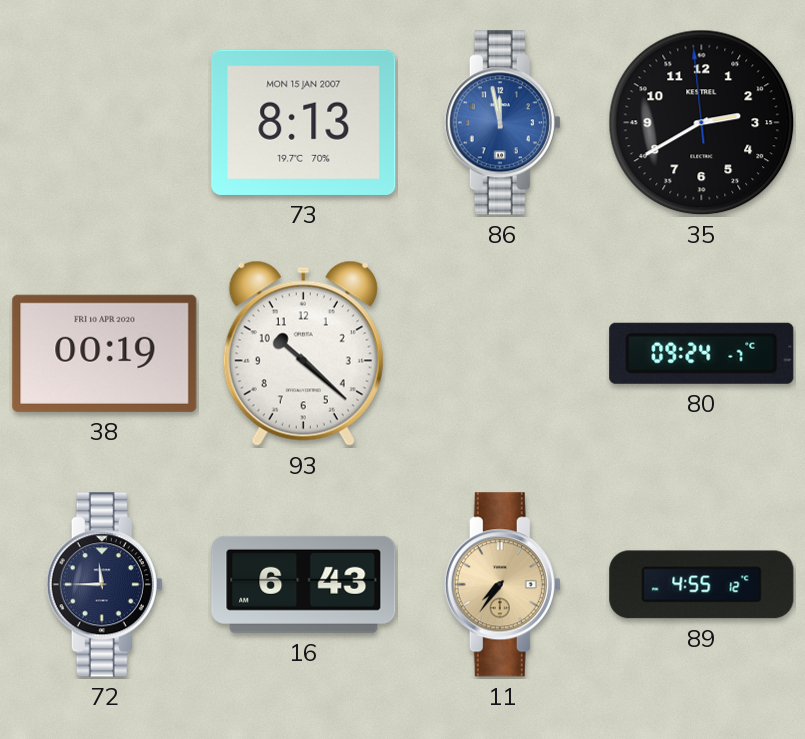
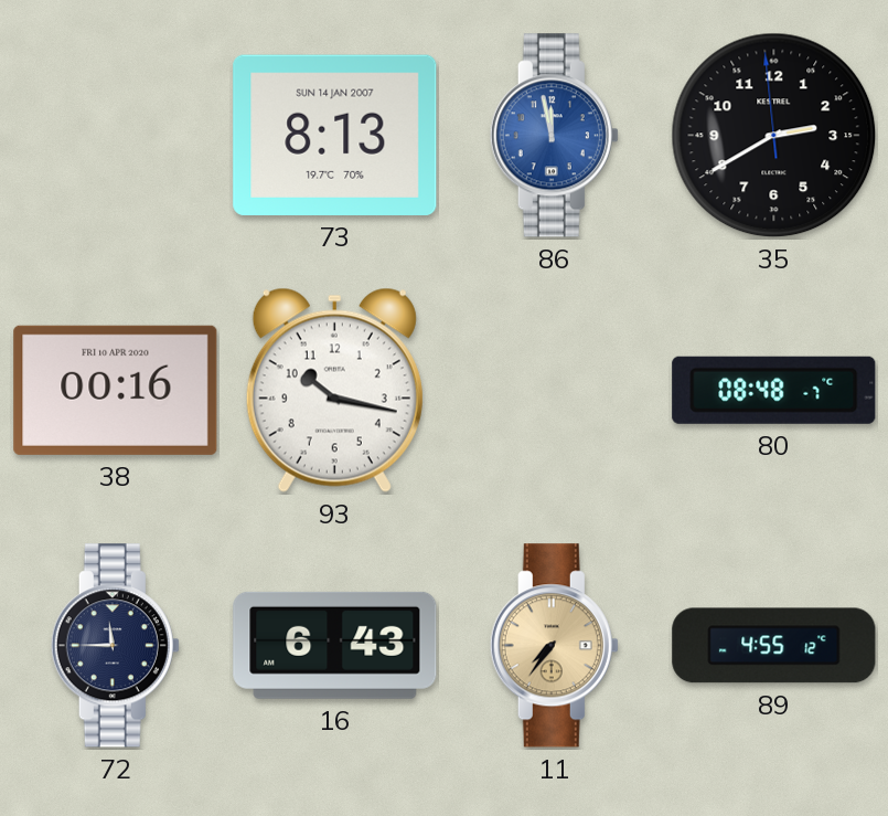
73 date: MON 15 JAN 2007 -> SUN 14 JAN 2007
38: 00:19 -> 00:16
93: 10:22 -> 10:17
80: 09:24 -> 08:48
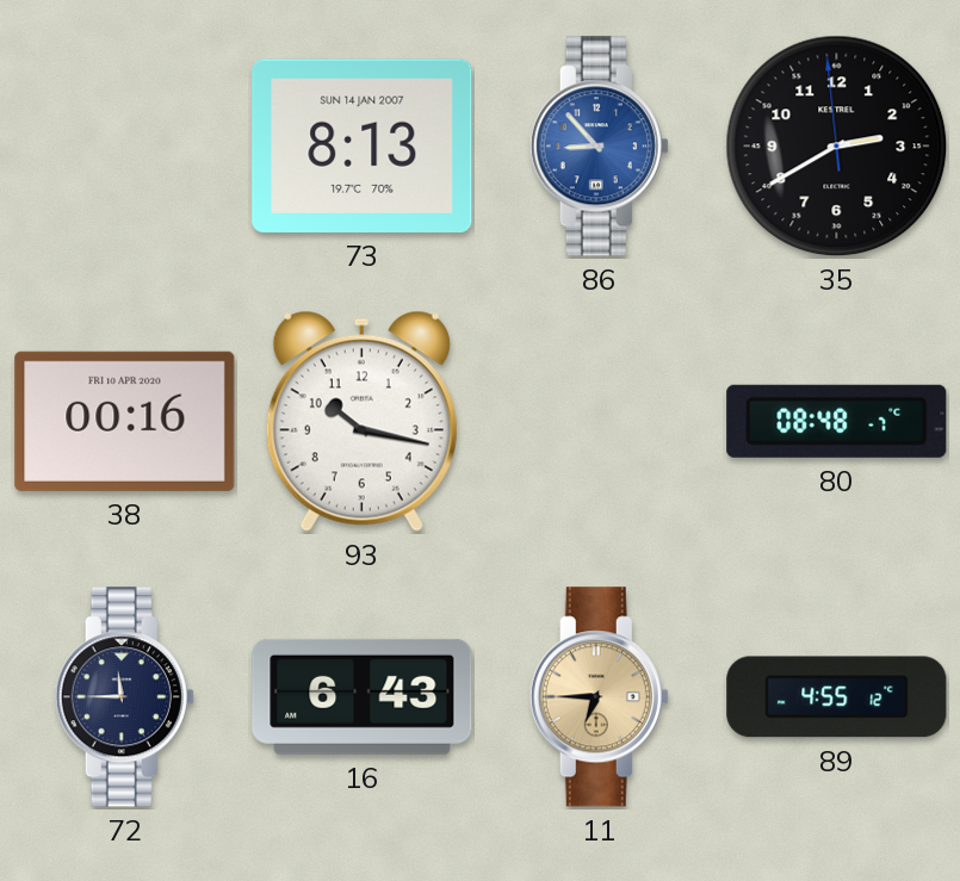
86: 11:58 -> 8:53
11: 7:36 -> 6:45
